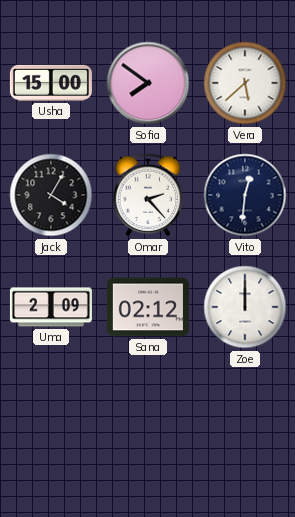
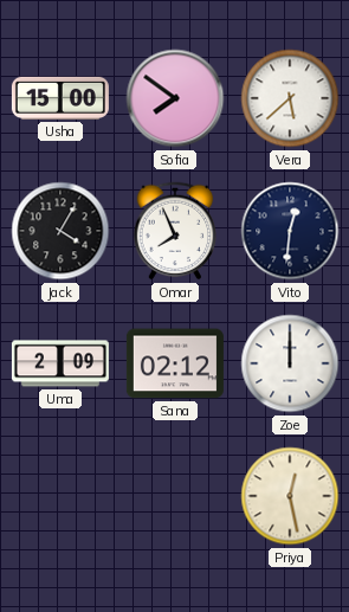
Omar: 2:23 -> 7:56
Priya: none -> 12:28
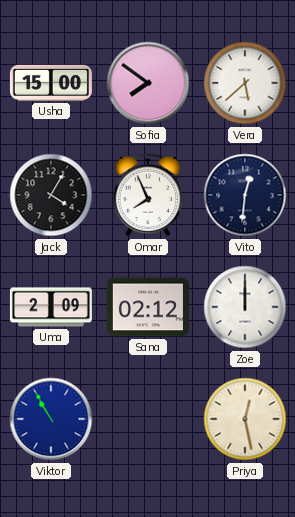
Viktor: none -> 10:55
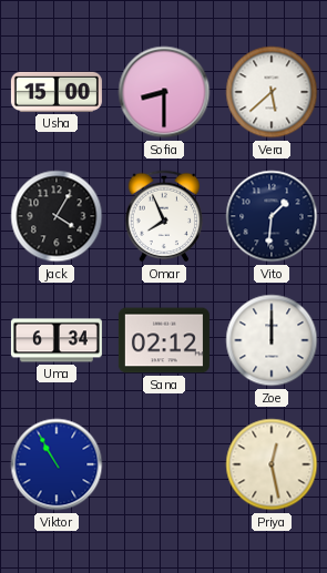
Sofia: 7:51 -> 8:30
Vito: 12:31 -> 1:31
Uma: 2:09 -> 6:34
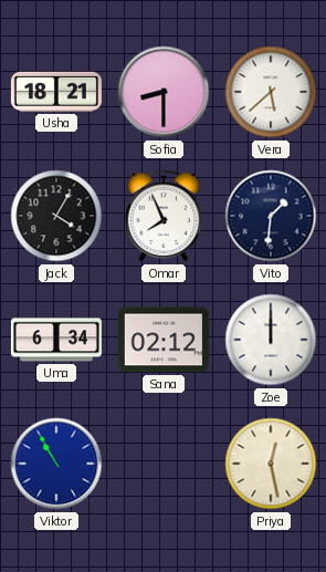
Usha: 15:00 -> 18:21
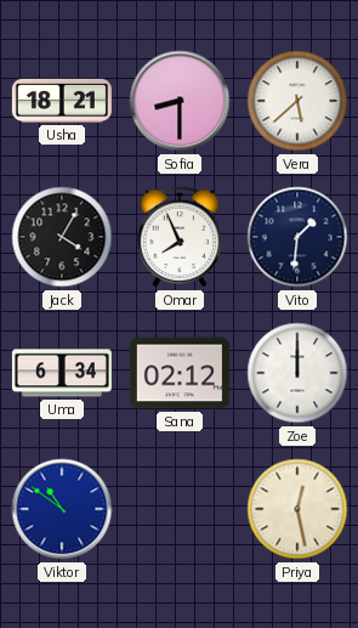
Viktor: 10:55 -> 10:51
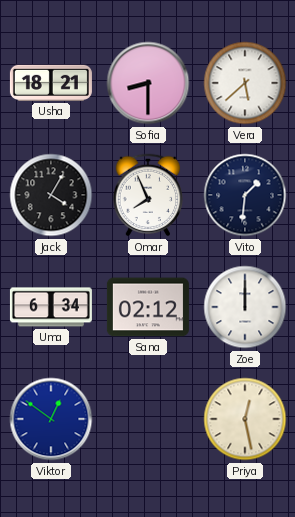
Viktor: 10:51 -> 12:51
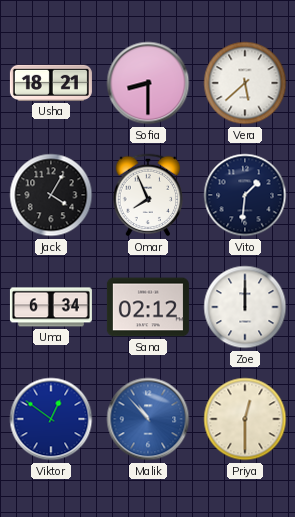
Malik: none -> 10:53
Priya: 12:28 -> 12:30
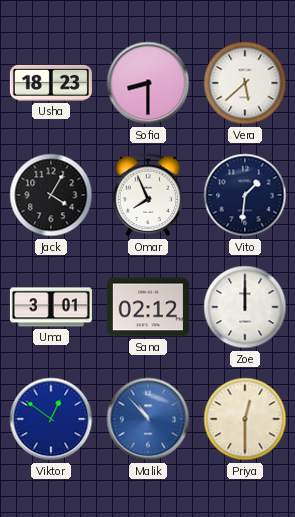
Usha: 18:21 -> 18:23
Uma: 6:34 -> 3:01
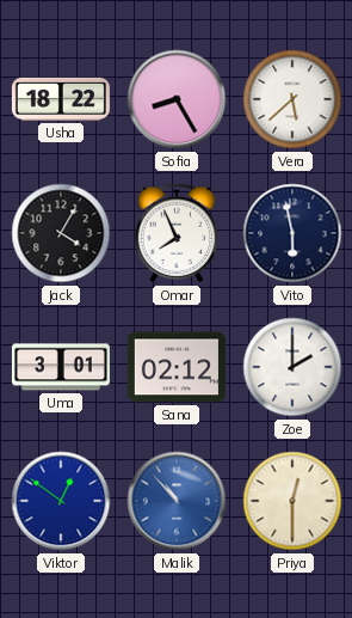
Usha: 18:23 -> 18:22
Sofia: 8:30 -> 8:25
Vito: 1:31 -> 5:58
Zoe: 12:00 -> 2:00
